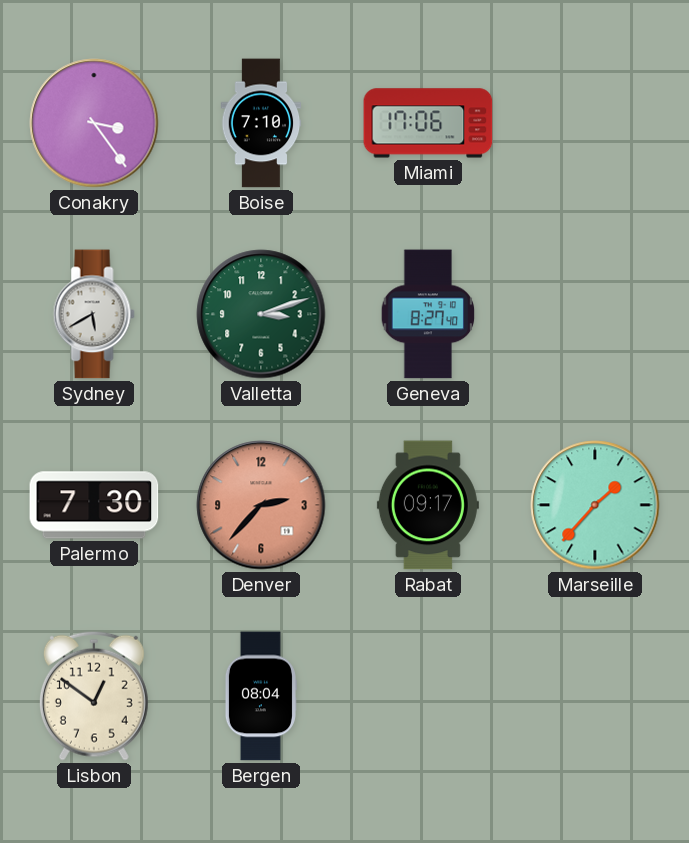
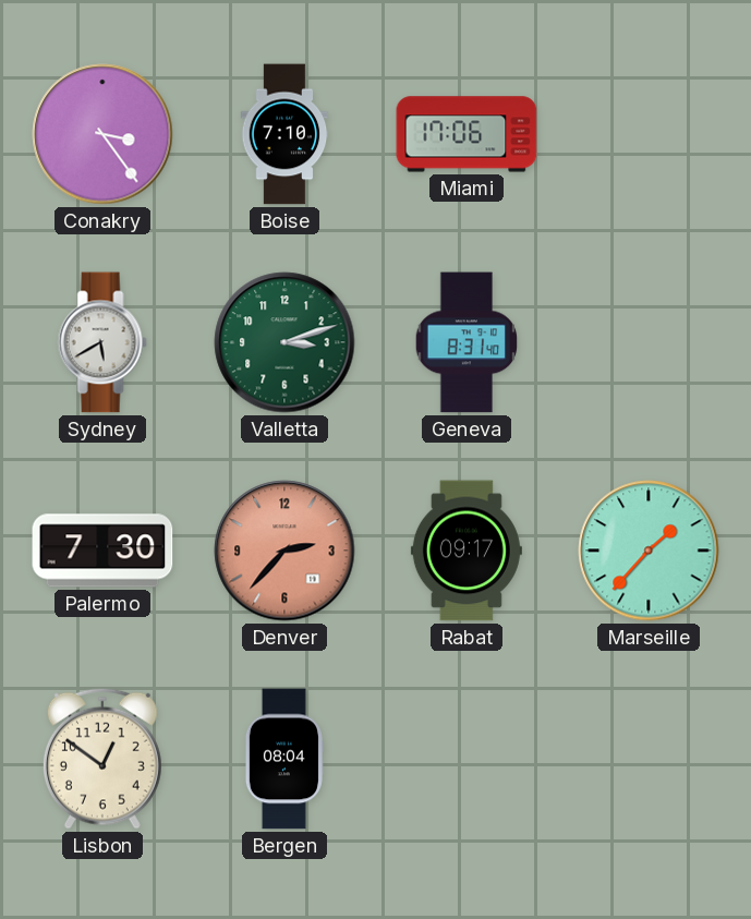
Geneva: 8:27 -> 8:31
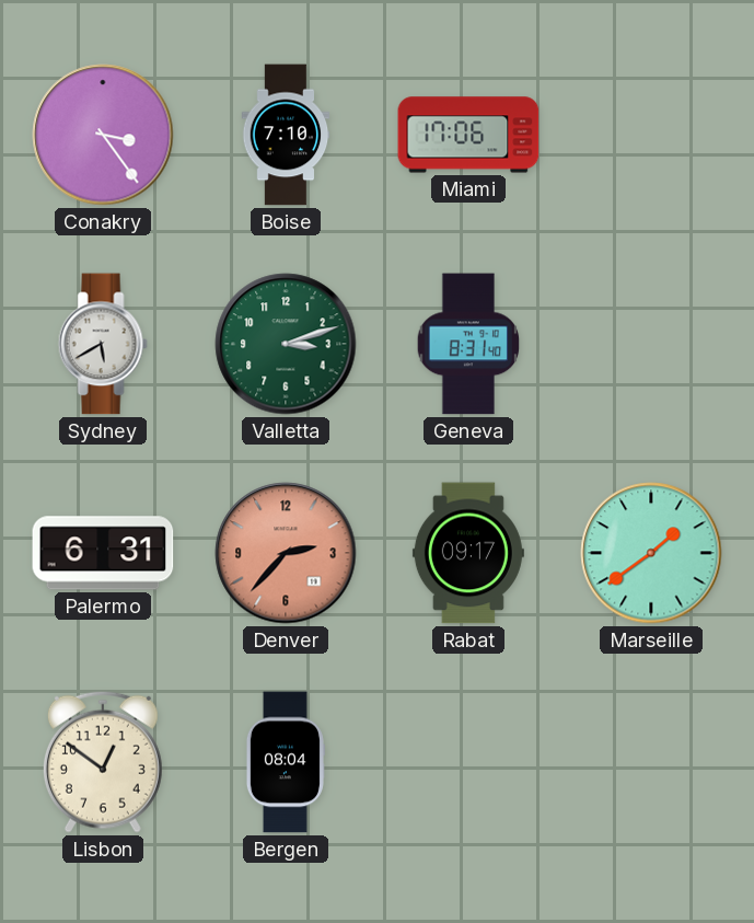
Palermo: 7:30 -> 6:31
Marseille: 1:37 -> 1:39
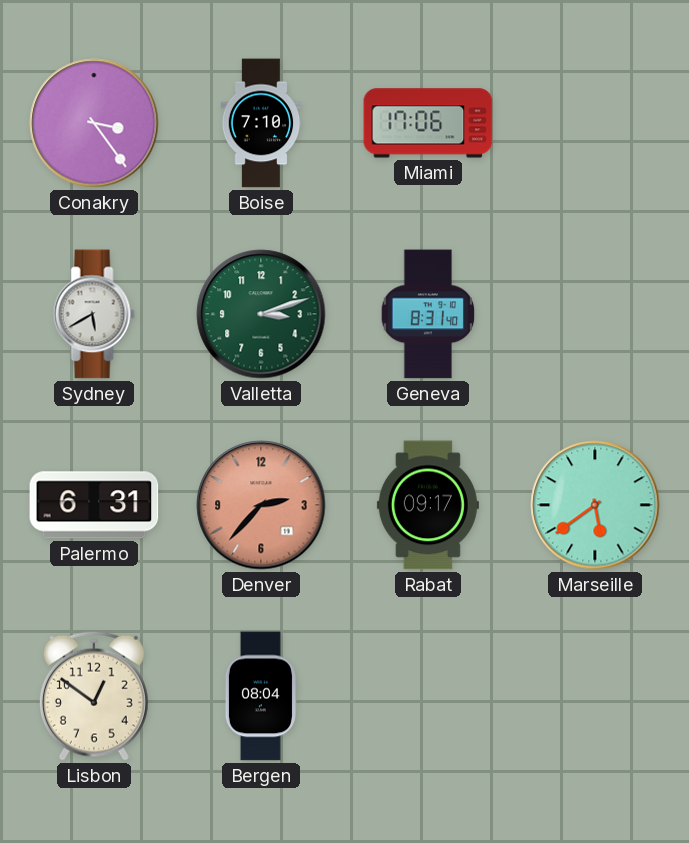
Marseille: 1:39 -> 5:39
